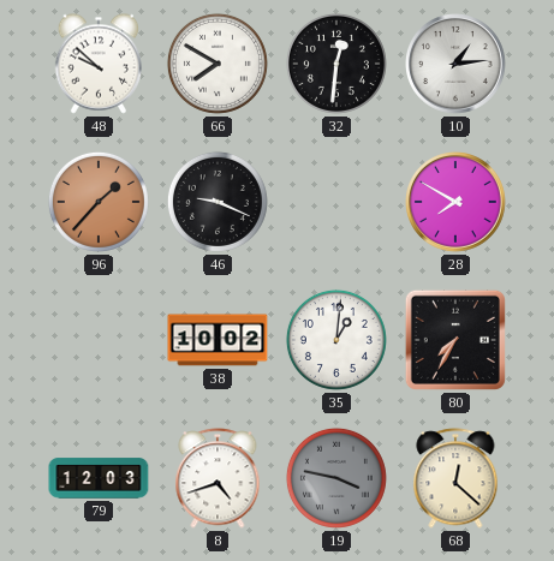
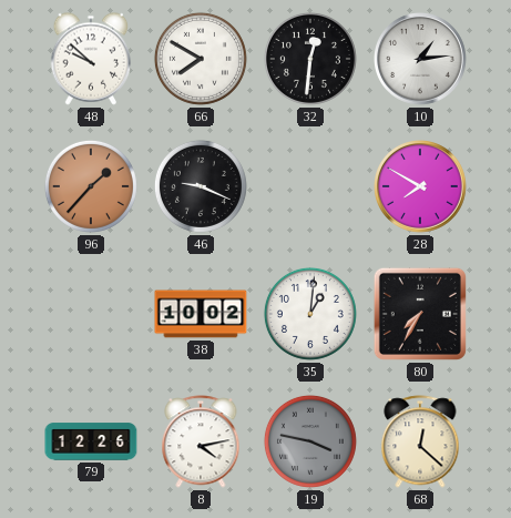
79: 12:03 -> 12:26
8: 4:42 -> 4:13
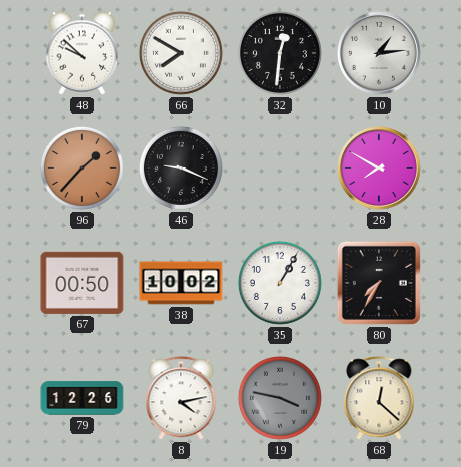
67: none -> 00:50
35: 1:01 -> 1:05
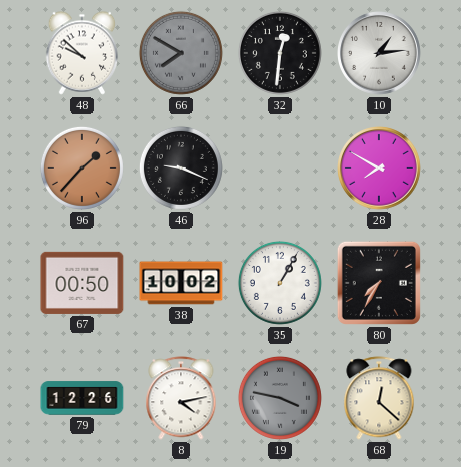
66 dial: white -> grey
